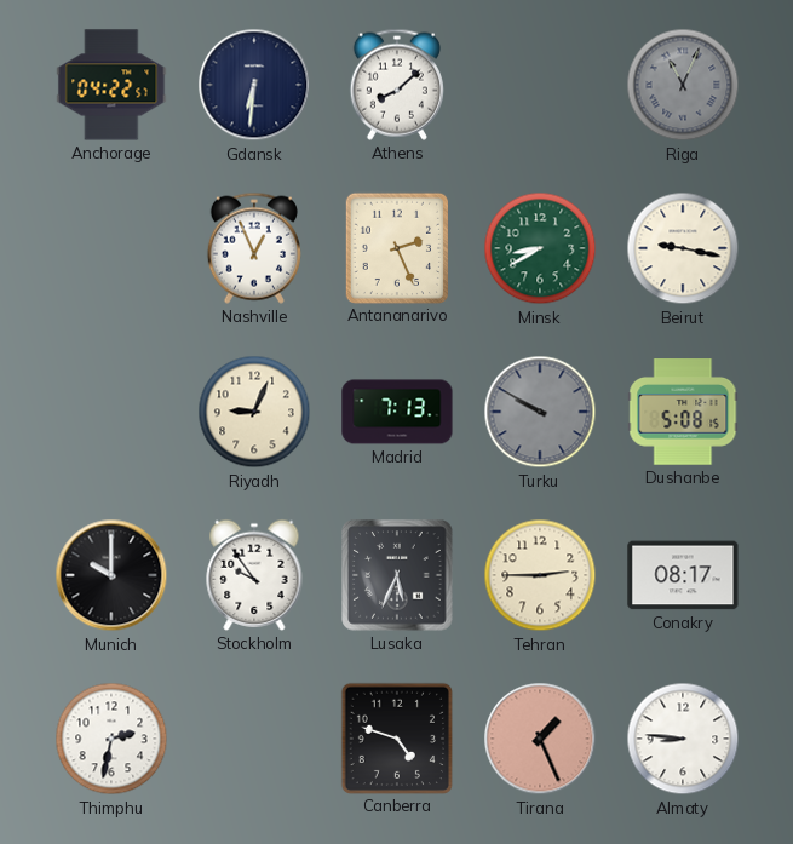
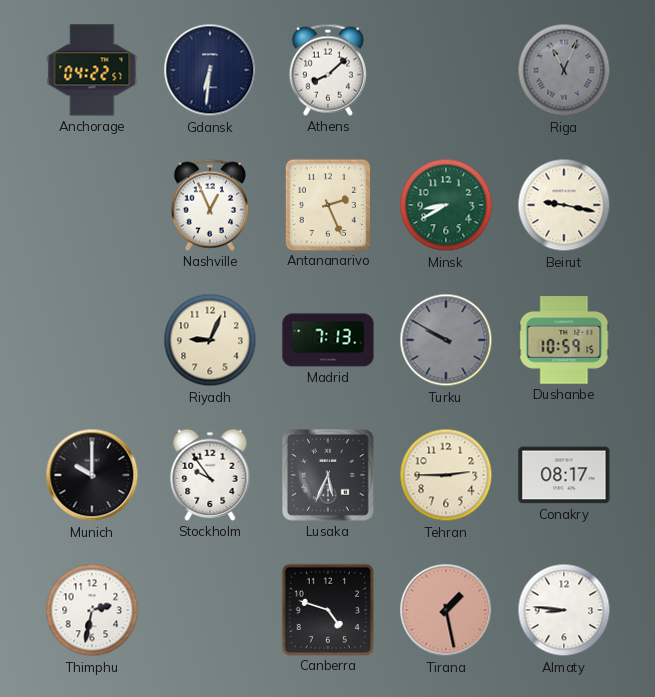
Dushanbe: 5:08 -> 10:59
Tirana: 1:26 -> 1:28
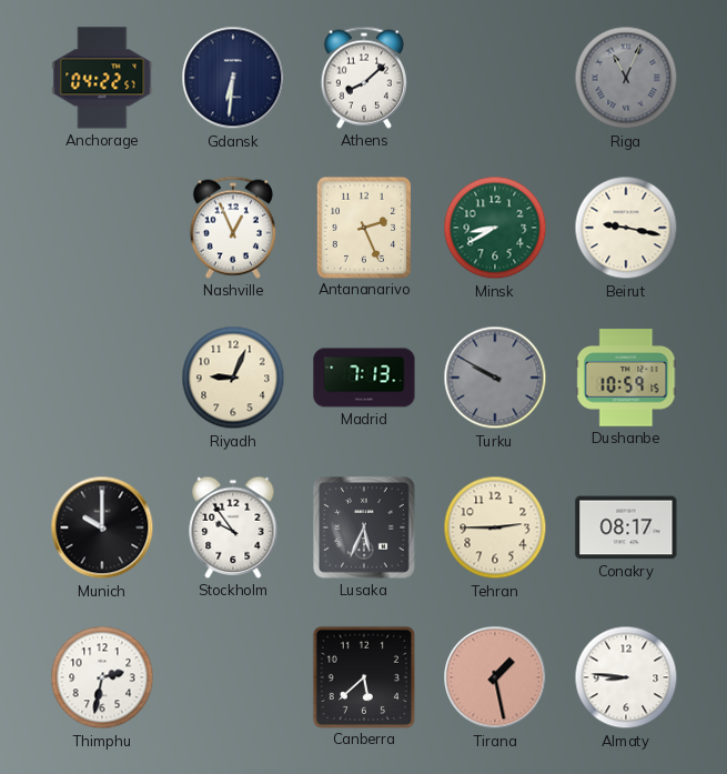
Canberra: 4:48 -> 5:38
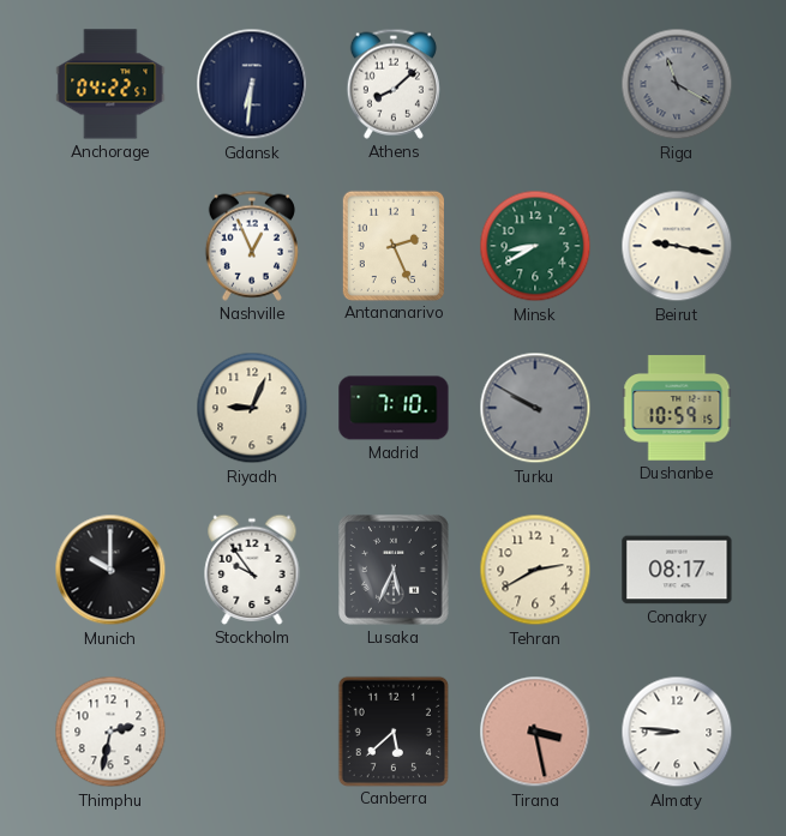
Riga: 11:04 -> 11:20
Madrid: 7:13 -> 7:10
Tehran: 2:45 -> 2:40
Tirana: 1:28 -> 3:28
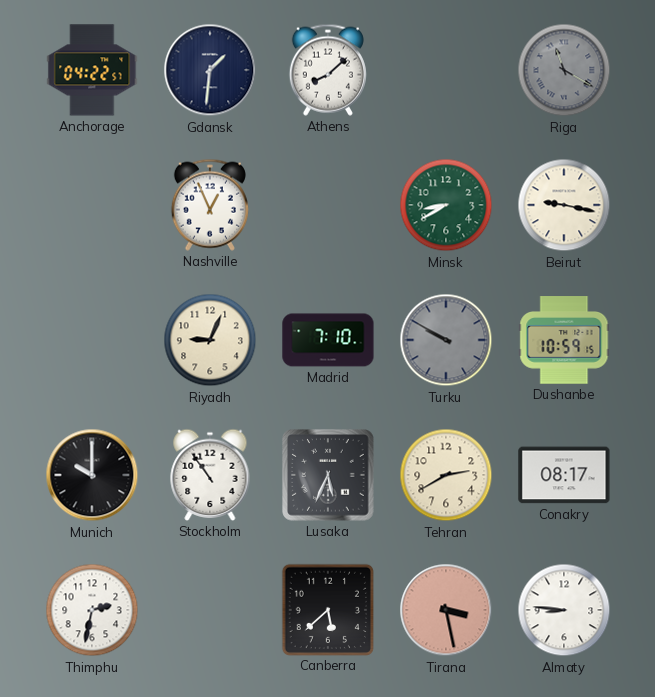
Gdansk: 6:31 -> 1:31
Antananarivo: 2:26 -> none
Stockholm: 9:54 -> 10:54
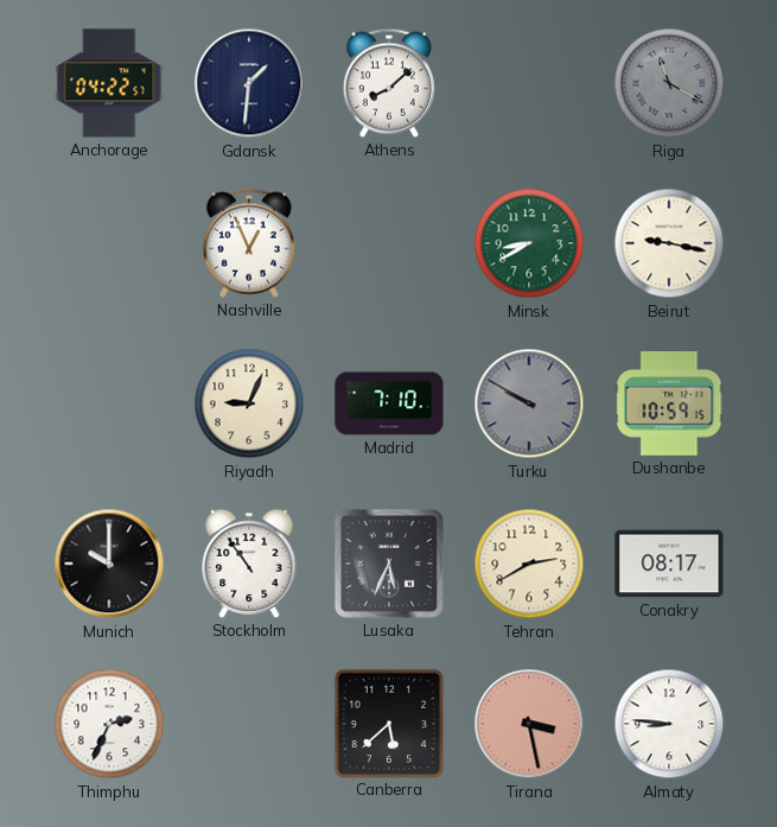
Thimphu: 2:32 -> 2:34
